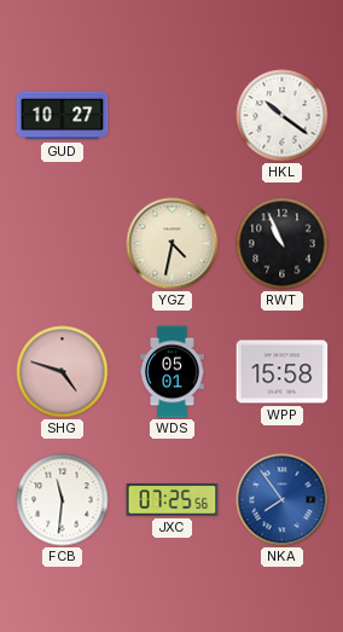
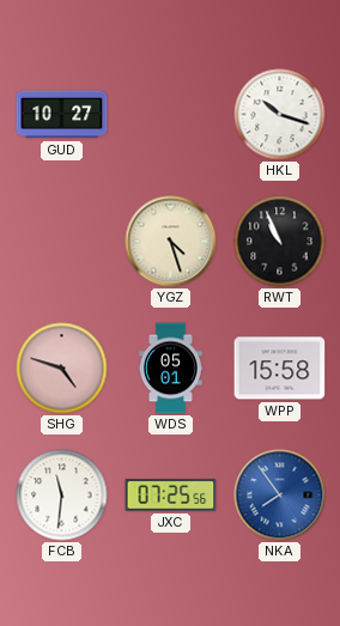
HKL: 10:21 -> 10:18
YGZ: 4:32 -> 4:27
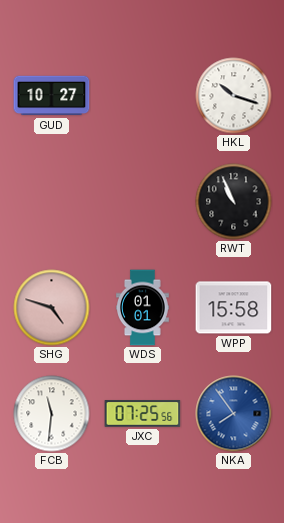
YGZ: 4:27 -> none
WDS: 05:01 -> 01:01
